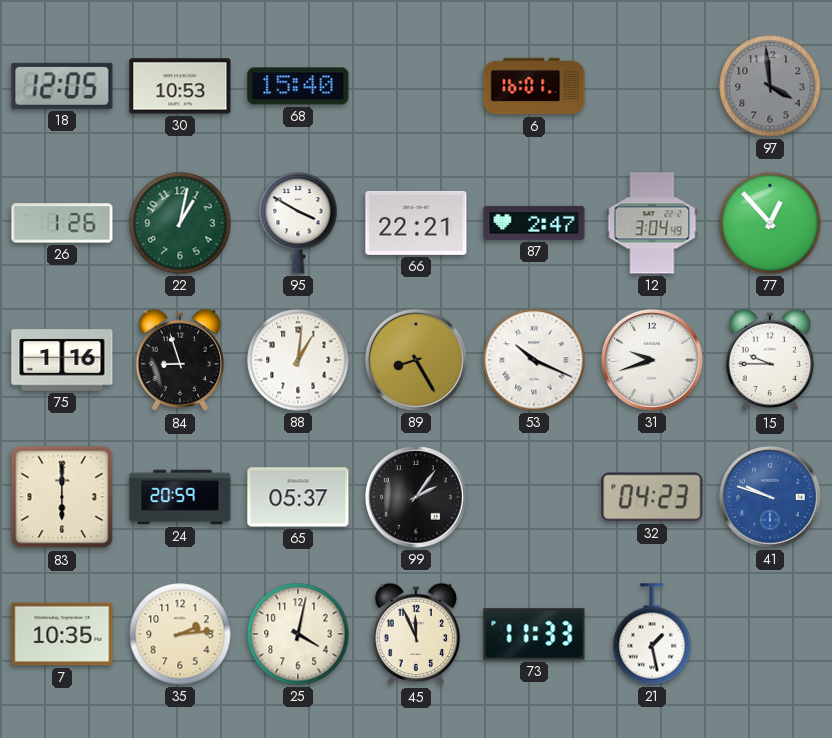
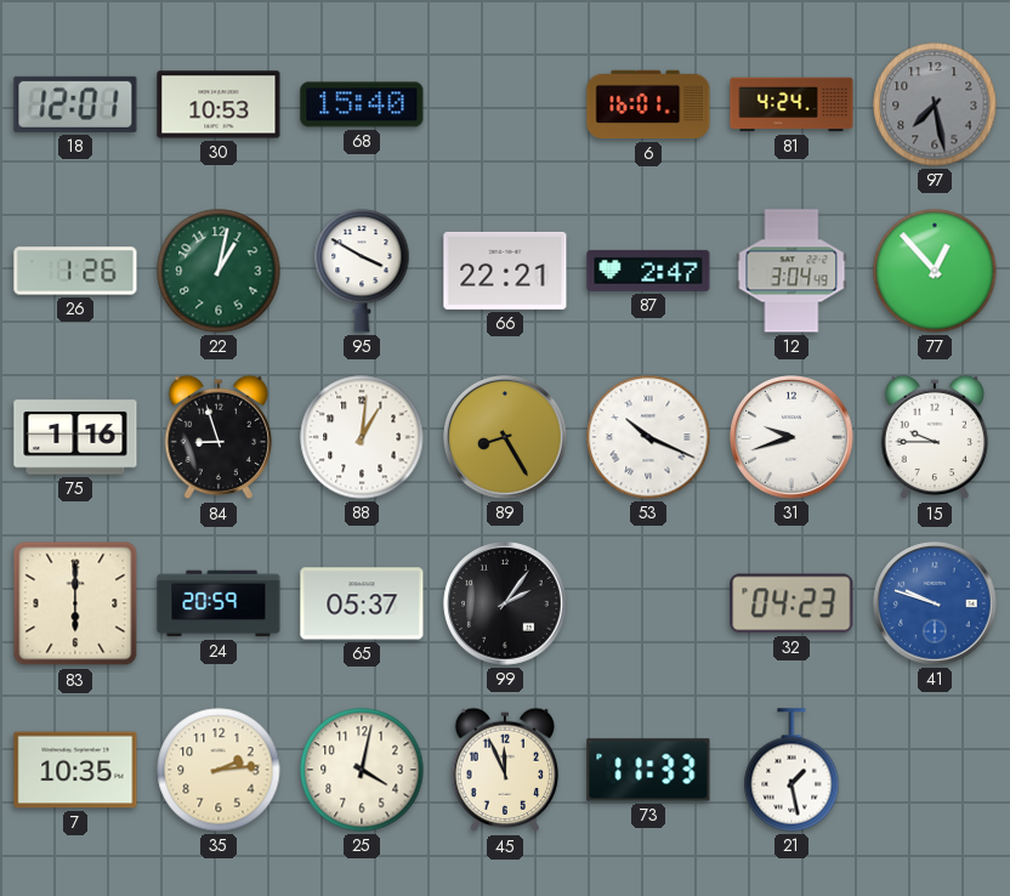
18: 12:05 -> 12:01
81: none -> 4:24
97: 3:59 -> 7:28
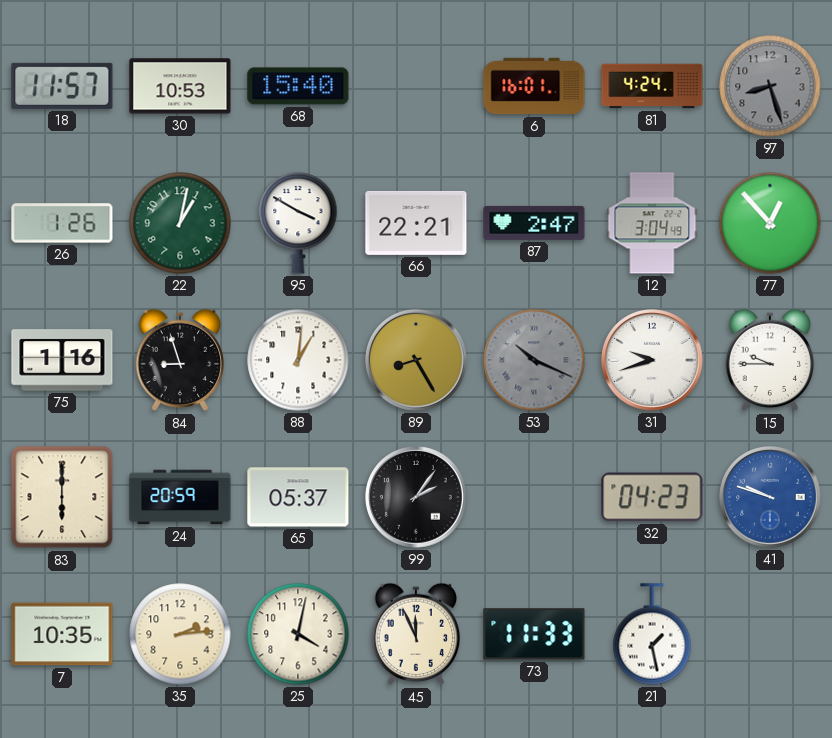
18: 12:01 -> 11:57
97: 7:28 -> 8:27
53 dial: white -> grey
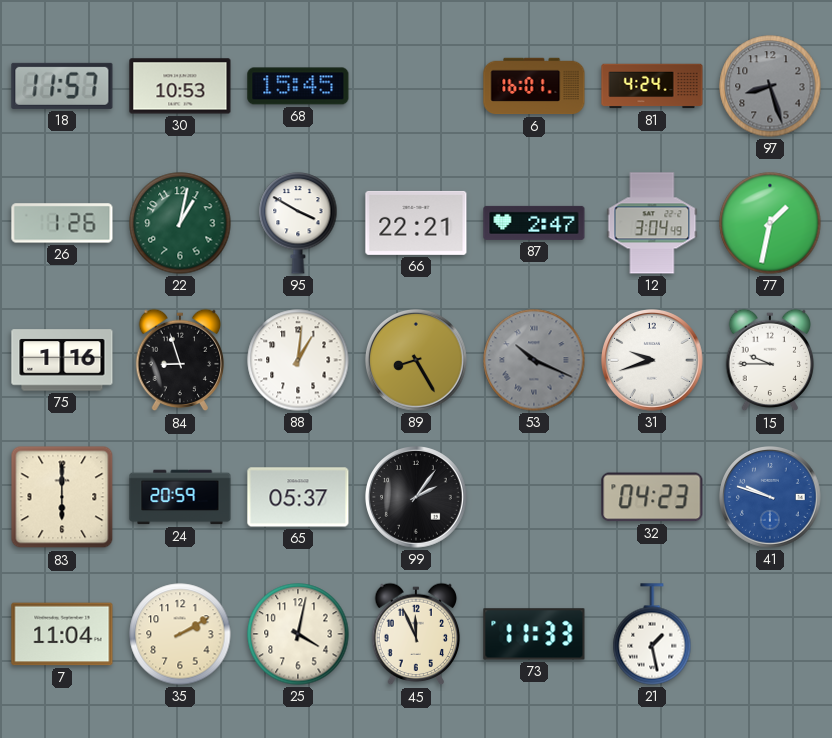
68: 15:40 -> 15:45
77: 12:53 -> 1:32
7: 10:35 -> 11:04
35: 2:14 -> 2:10
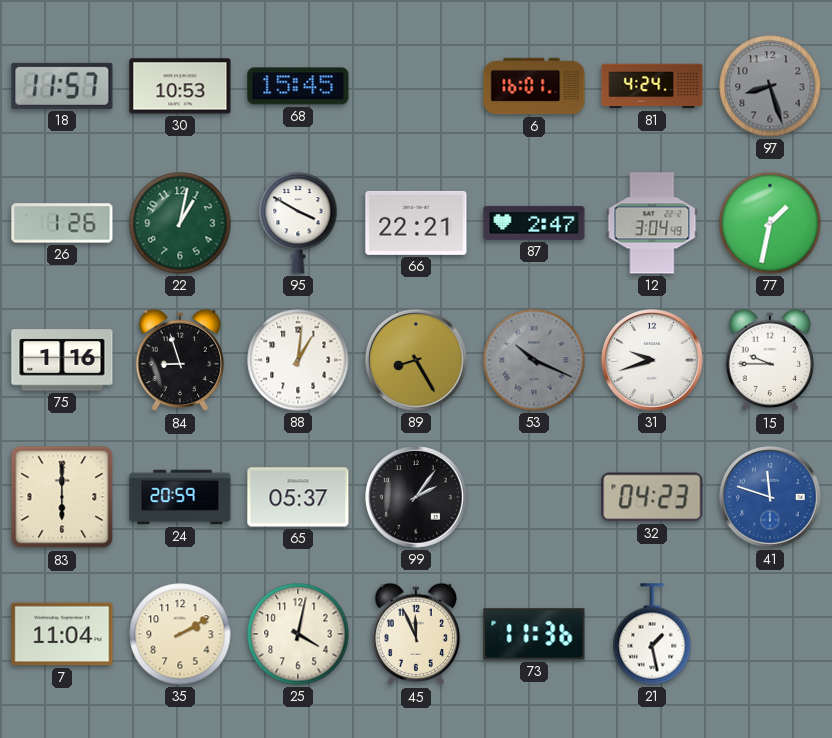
41: 9:48 -> 11:48
73: 11:33 -> 11:36
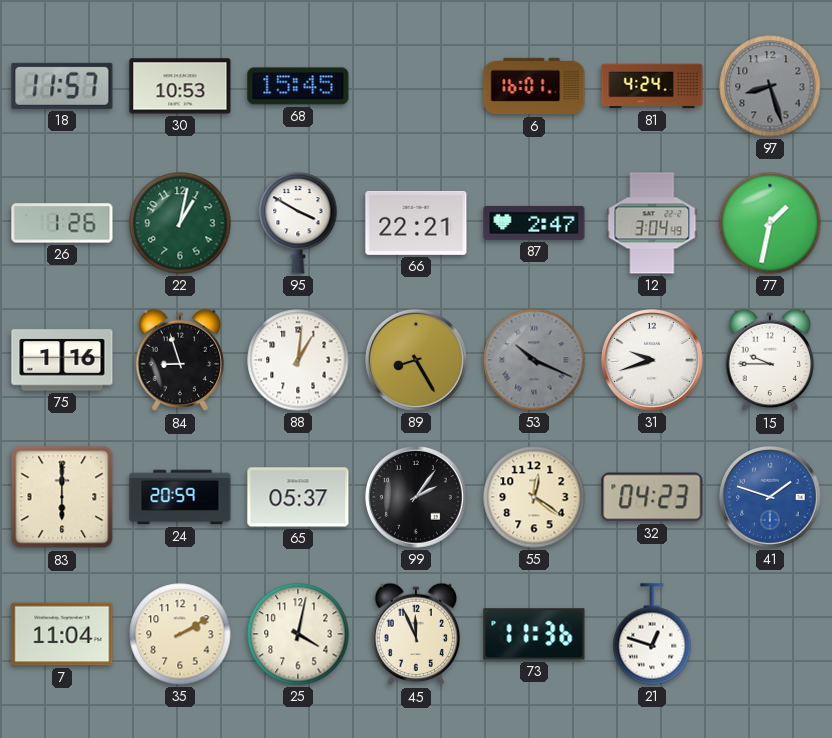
55: none -> 12:21
41: 11:48 -> 1:48
21: 1:28 -> 12:48
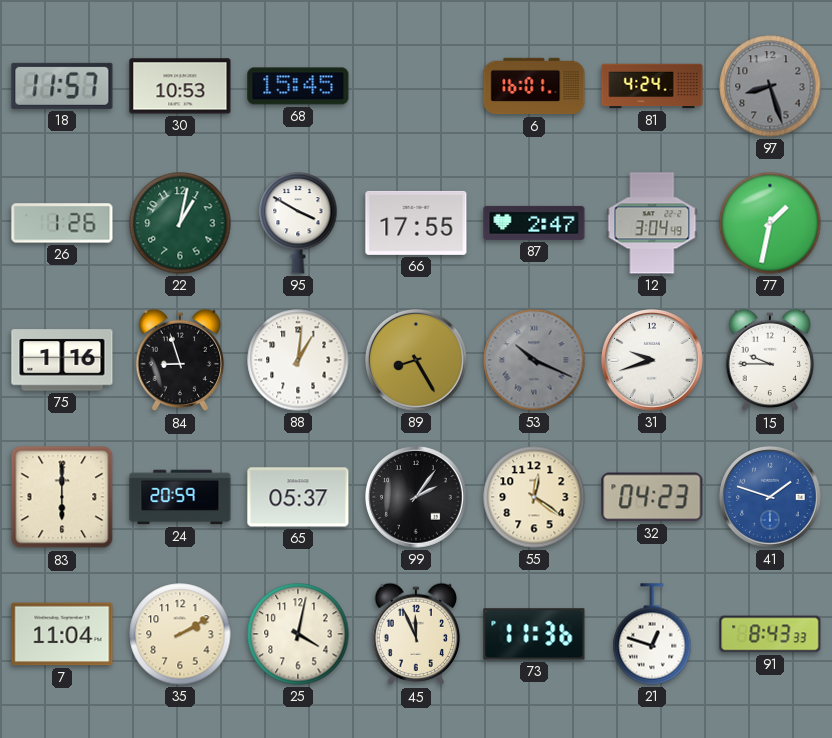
66: 22:21 -> 17:55
91: none -> 8:43
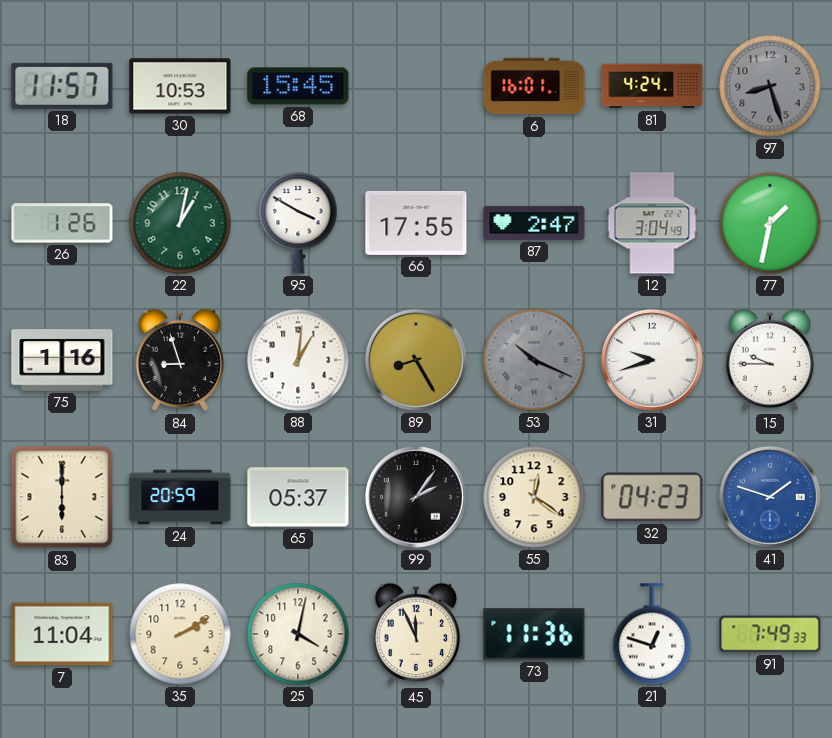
91: 8:43 -> 7:49
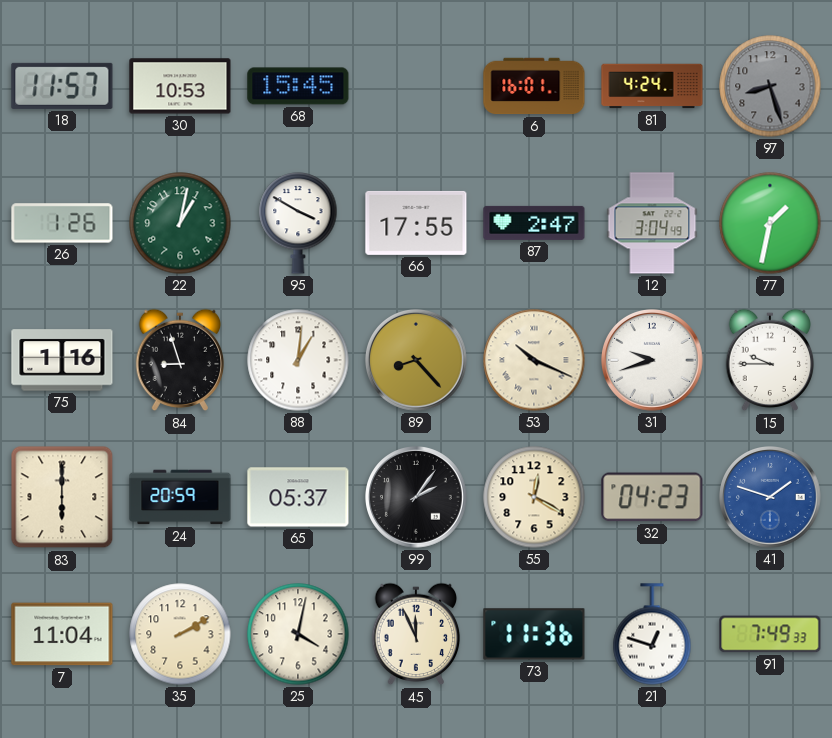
89: 8:25 -> 8:23
53 dial: grey -> cream
55: 12:21 -> 12:20
